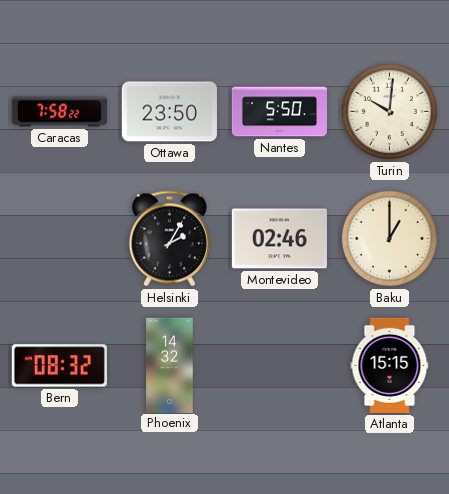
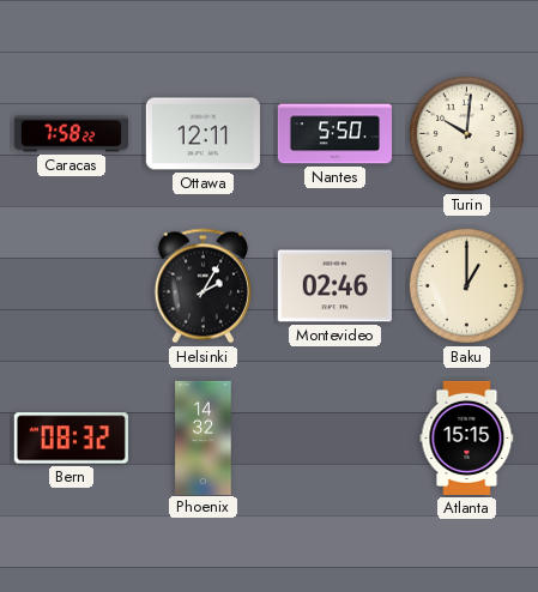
Ottawa: 23:50 -> 12:11
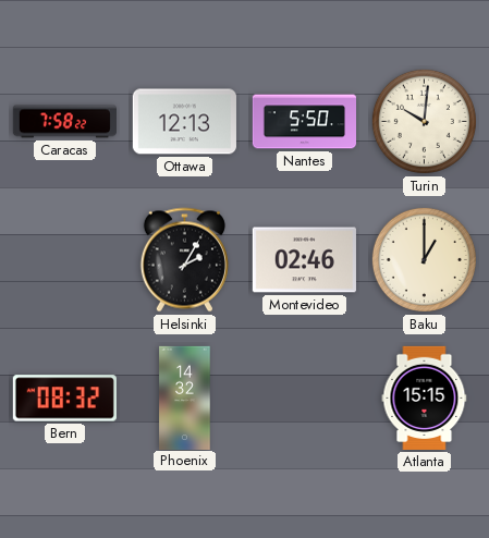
Ottawa: 12:11 -> 12:13
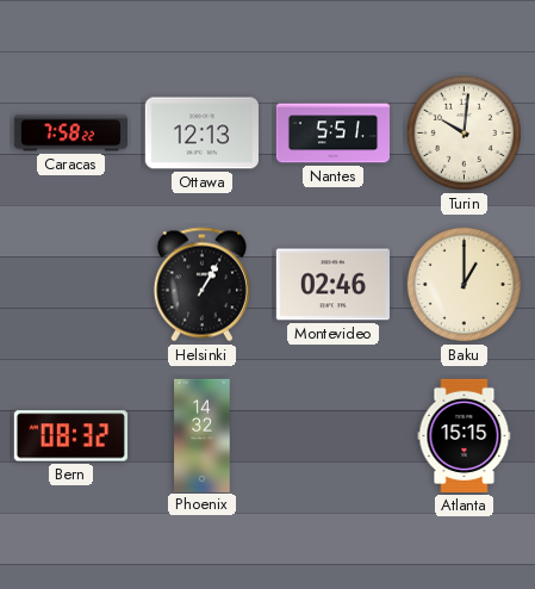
Nantes: 5:50 -> 5:51
Helsinki: 2:05 -> 1:05
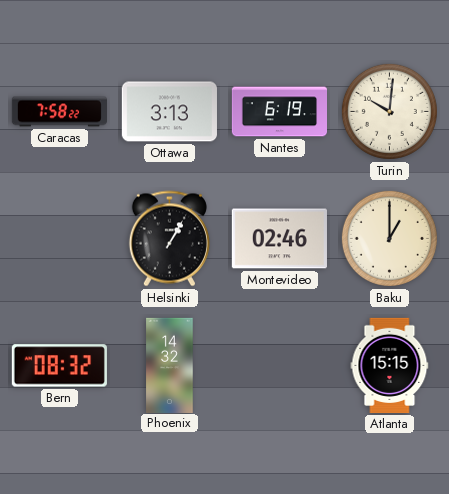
Ottawa: 12:13 -> 3:13
Nantes: 5:51 -> 6:19
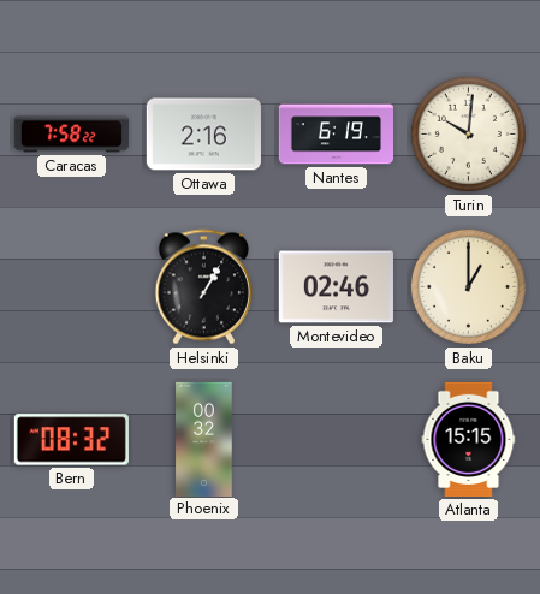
Ottawa: 3:13 -> 2:16
Phoenix: 14:32 -> 00:32
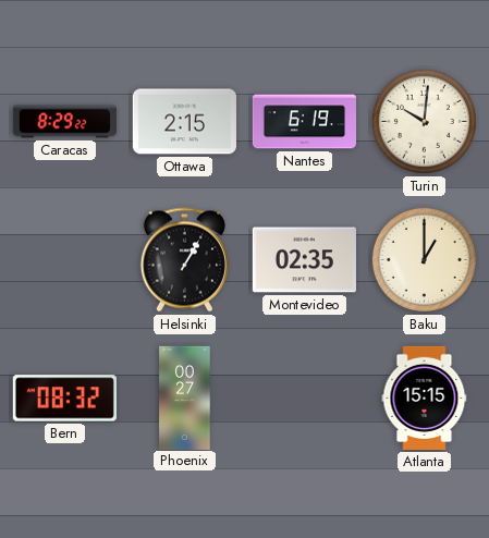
Caracas: 7:58 -> 8:29
Ottawa: 2:16 -> 2:15
Montevideo: 02:46 -> 02:35
Phoenix: 00:32 -> 00:27
